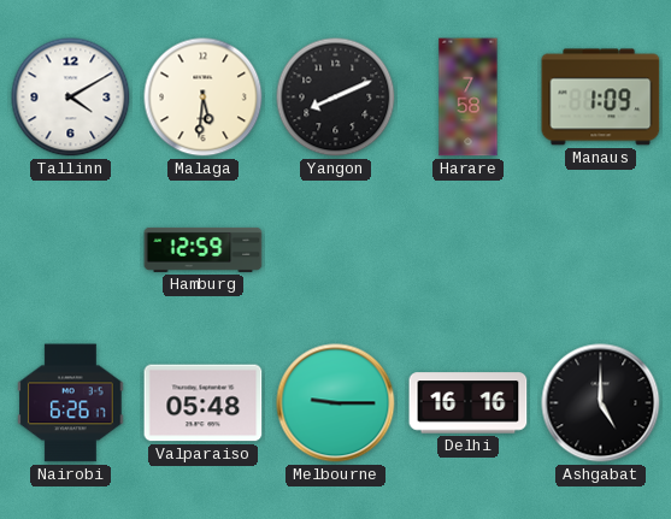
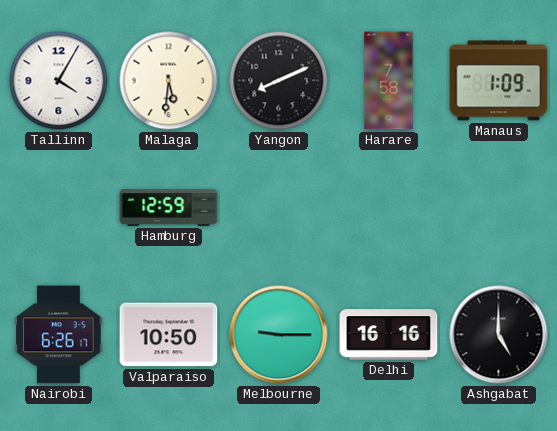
Tallinn: 4:10 -> 4:05
Valparaiso: 05:48 -> 10:50
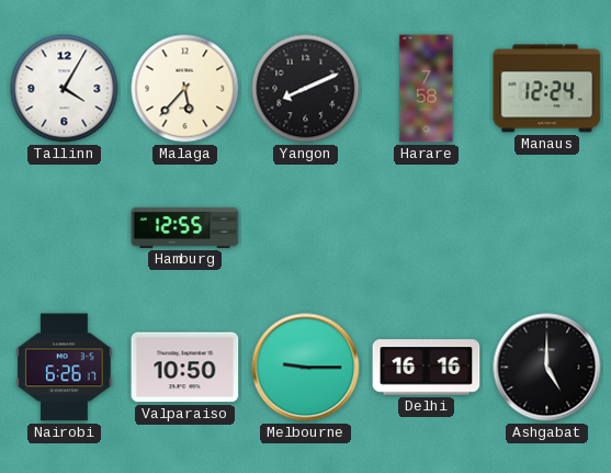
Malaga: 5:31 -> 5:37
Manaus: 1:09 -> 12:24
Hamburg: 12:59 -> 12:55
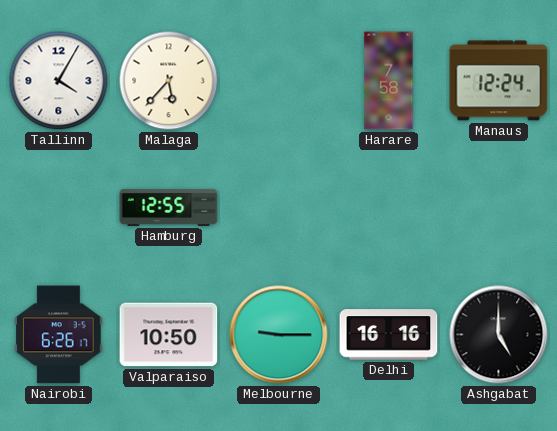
Yangon: 8:11 -> none
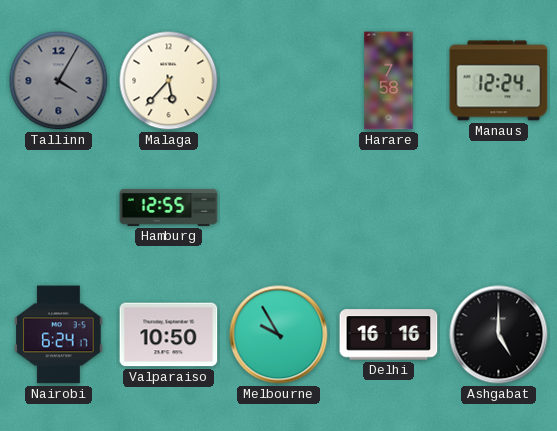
Tallinn dial: white -> grey
Nairobi: 6:26 -> 6:24
Melbourne: 9:15 -> 9:55
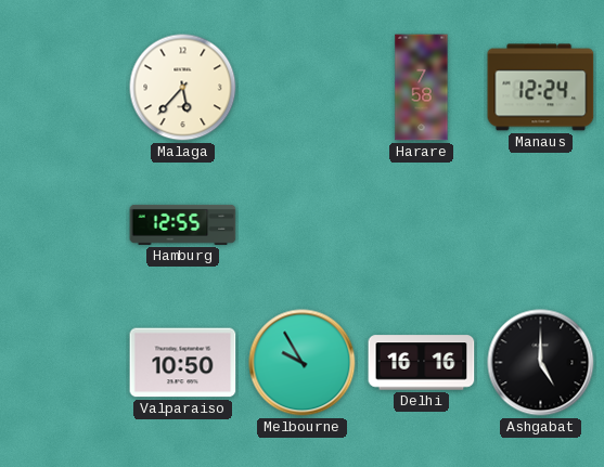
Tallinn: 4:05 -> none
Nairobi: 6:24 -> none
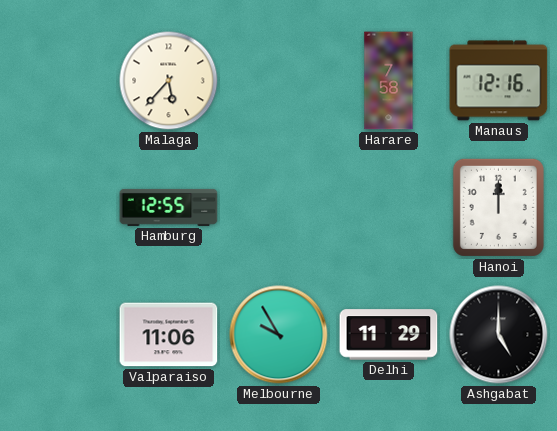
Manaus: 12:24 -> 12:16
Hanoi: none -> 12:00
Valparaiso: 10:50 -> 11:06
Delhi: 16:16 -> 11:29
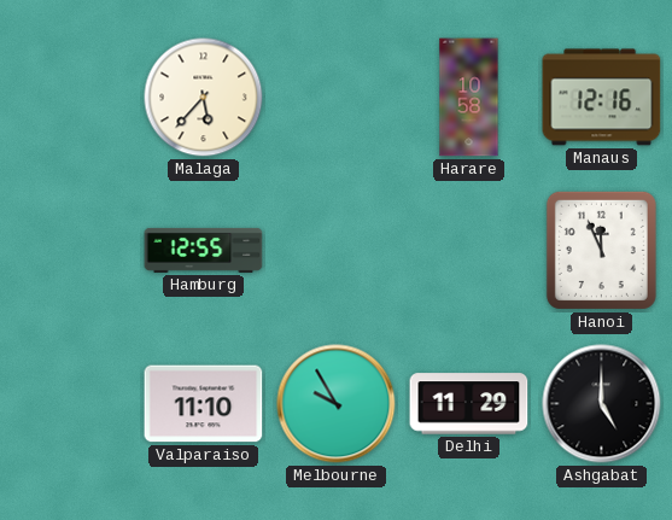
Harare: 7:58 -> 10:58
Hanoi: 12:00 -> 11:56
Valparaiso: 11:06 -> 11:10
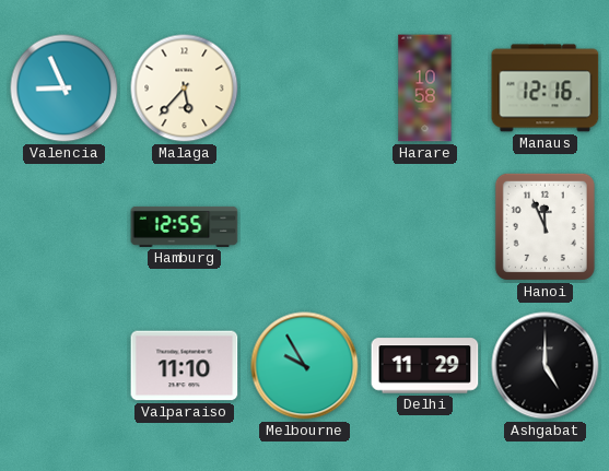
Valencia: none -> 8:56
